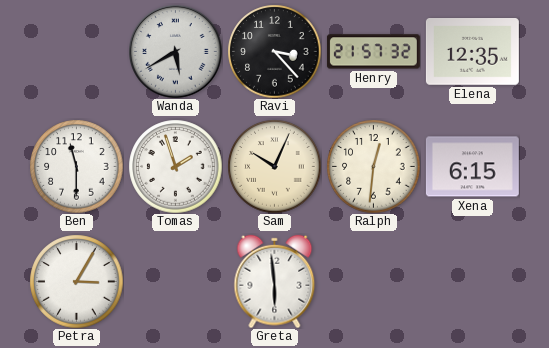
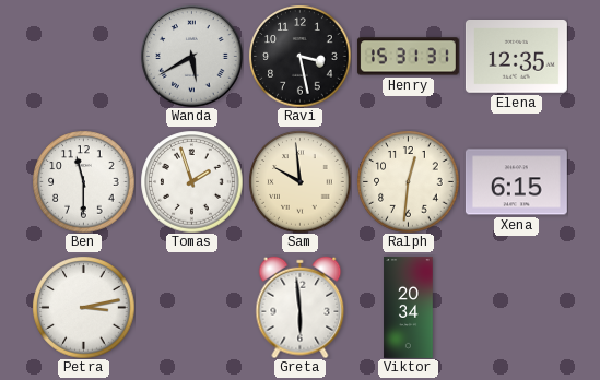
Ravi: 3:23 -> 3:28
Henry: 21:57 -> 15:31
Sam: 10:04 -> 9:59
Petra: 3:05 -> 3:13
Viktor: none -> 20:34
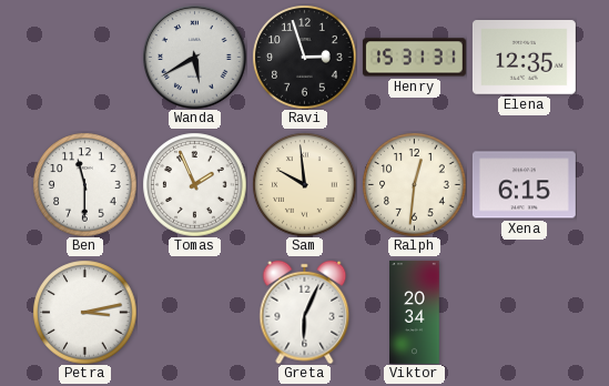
Ravi: 3:28 -> 2:57
Tomas: 1:57 -> 1:56
Greta: 5:59 -> 6:04
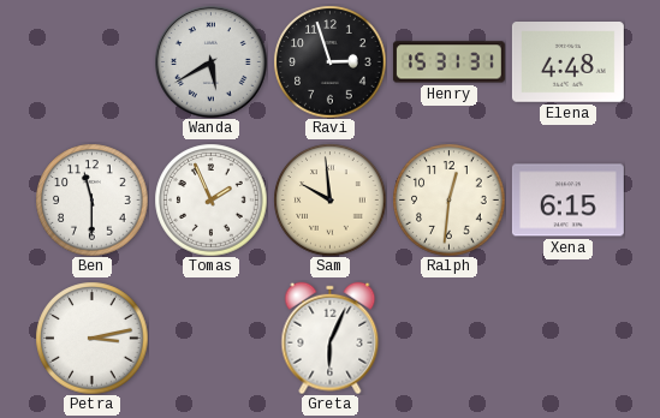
Elena: 12:35 -> 4:48
Viktor: 20:34 -> none
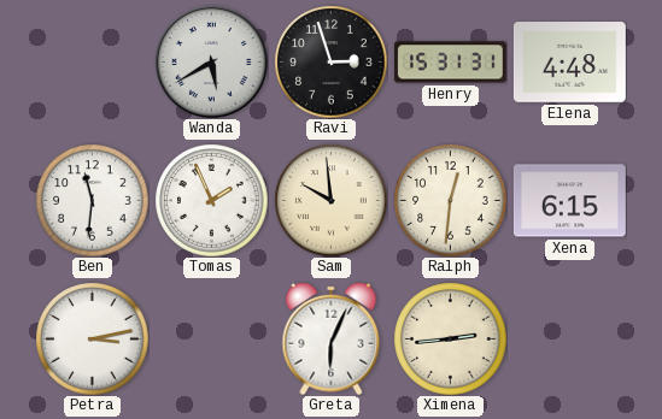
Ben: 11:30 -> 11:31
Ximena: none -> 2:44
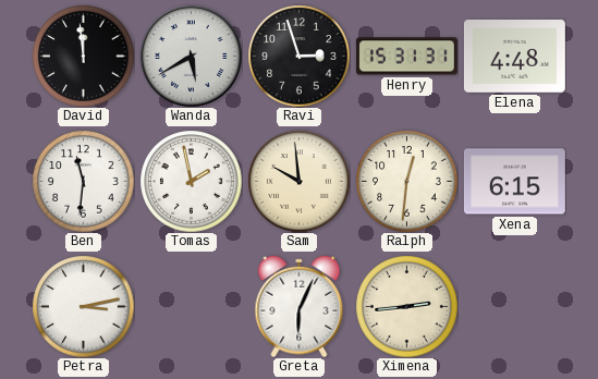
David: none -> 11:59
Tomas: 1:56 -> 1:58
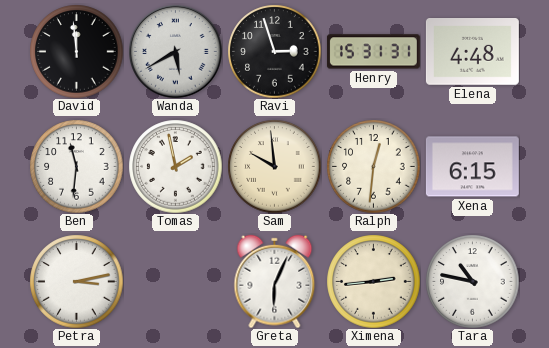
Tara: none -> 10:47
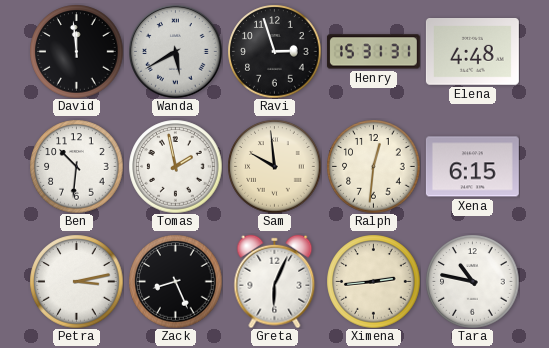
Ben: 11:31 -> 10:31
Zack: none -> 8:26
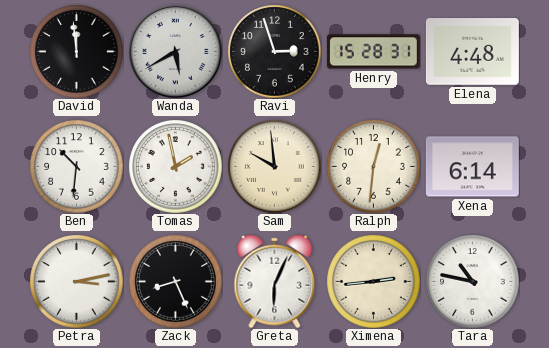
Henry: 15:31 -> 15:28
Xena: 6:15 -> 6:14
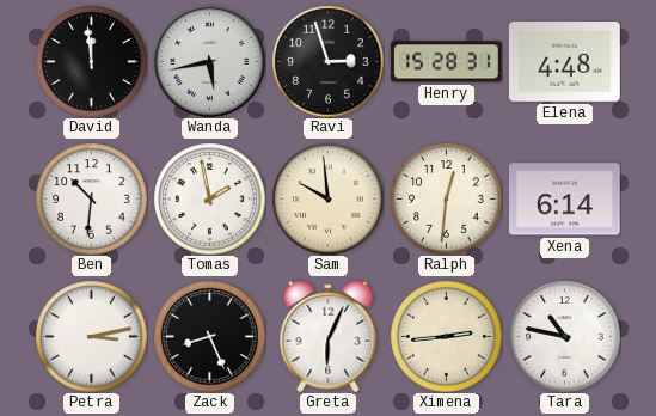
Wanda: 5:40 -> 5:43
